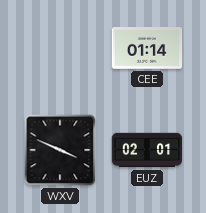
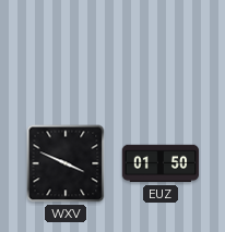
CEE: 01:14 -> none
EUZ: 02:01 -> 01:50
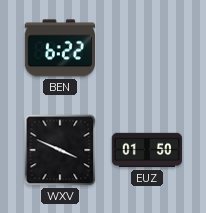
BEN: none -> 6:22
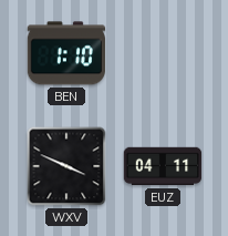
BEN: 6:22 -> 1:10
EUZ: 01:50 -> 04:11
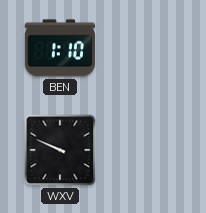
WXV: 3:49 -> 9:49
EUZ: 04:11 -> none
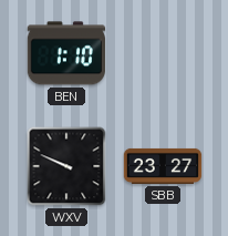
SBB: none -> 23:27
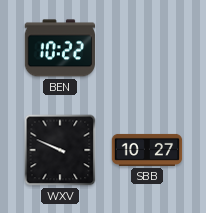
BEN: 1:10 -> 10:22
SBB: 23:27 -> 10:27
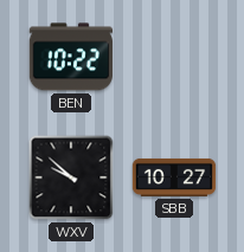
WXV: 9:49 -> 9:52
